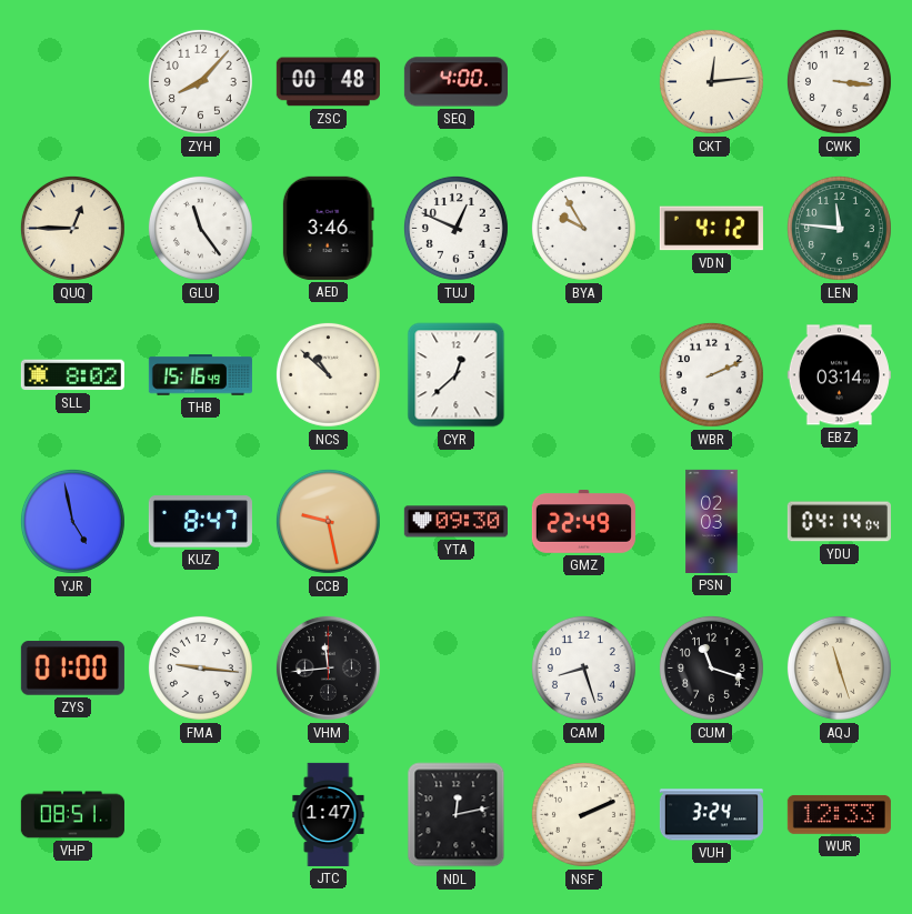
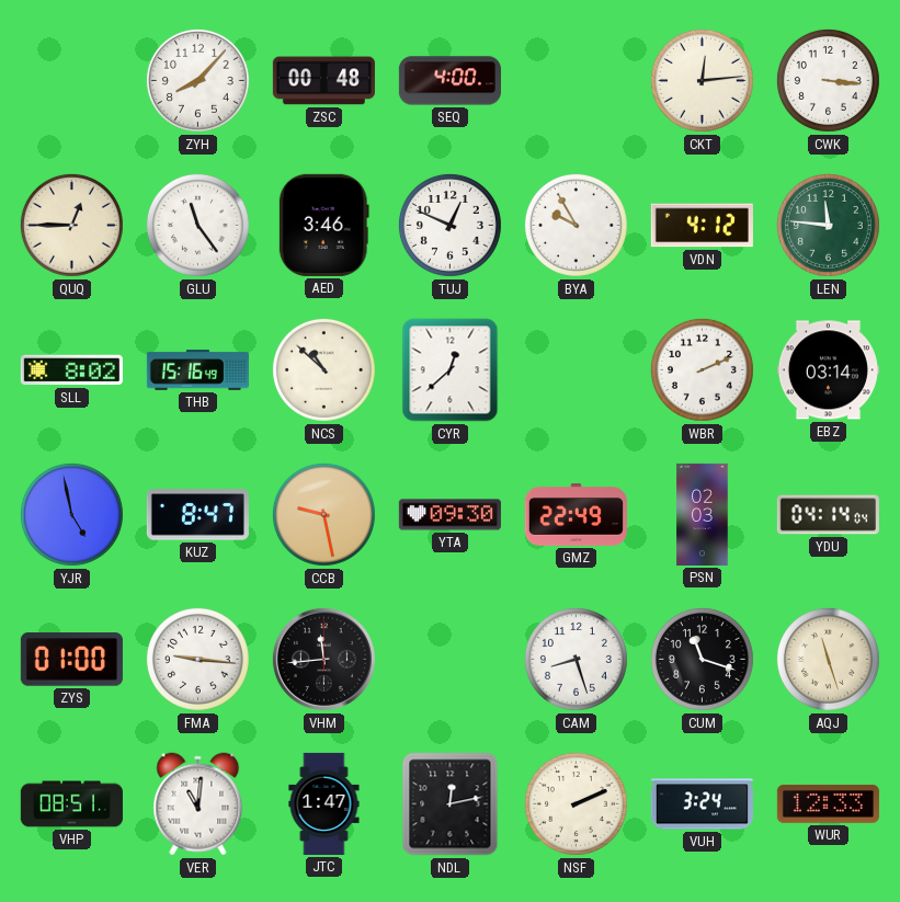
VER: none -> 11:01
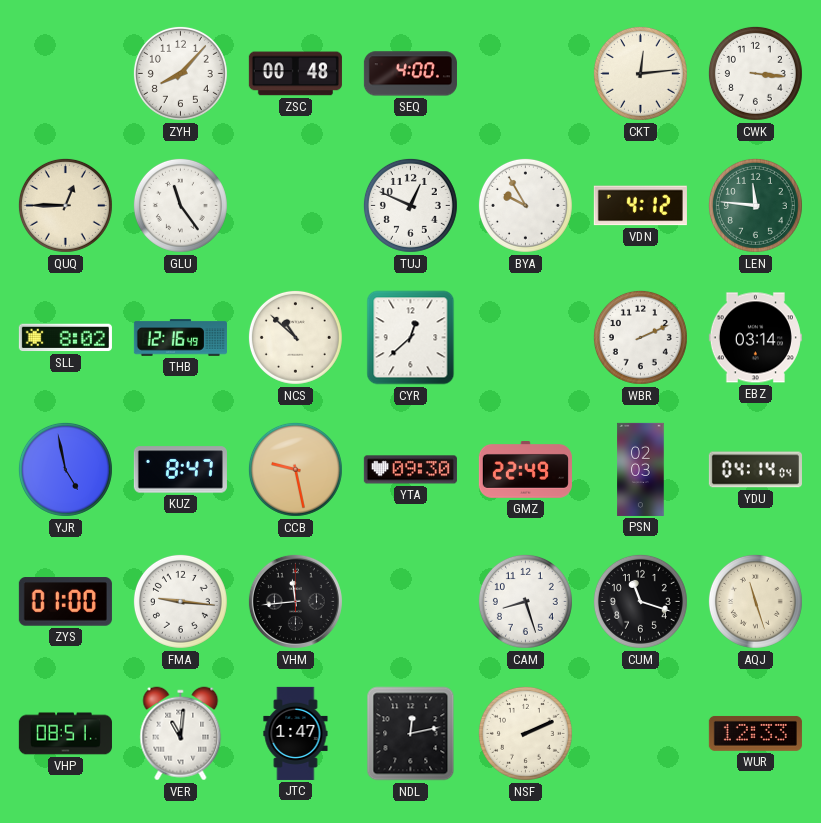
AED: 3:46 -> none
THB: 15:16 -> 12:16
VUH: 3:24 -> none
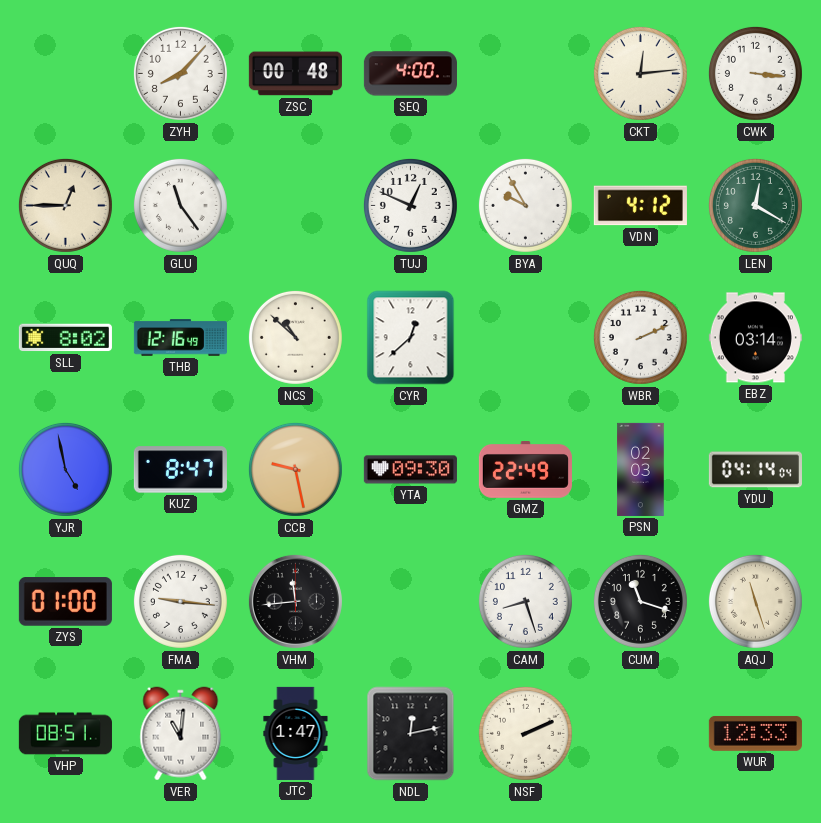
LEN: 11:46 -> 12:20
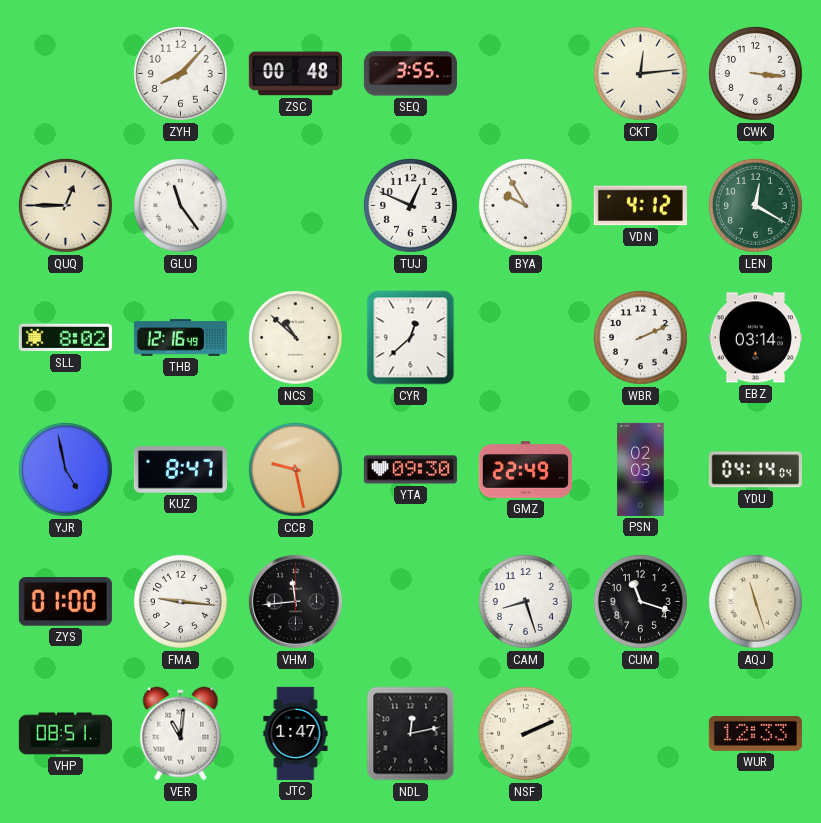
SEQ: 4:00 -> 3:55
